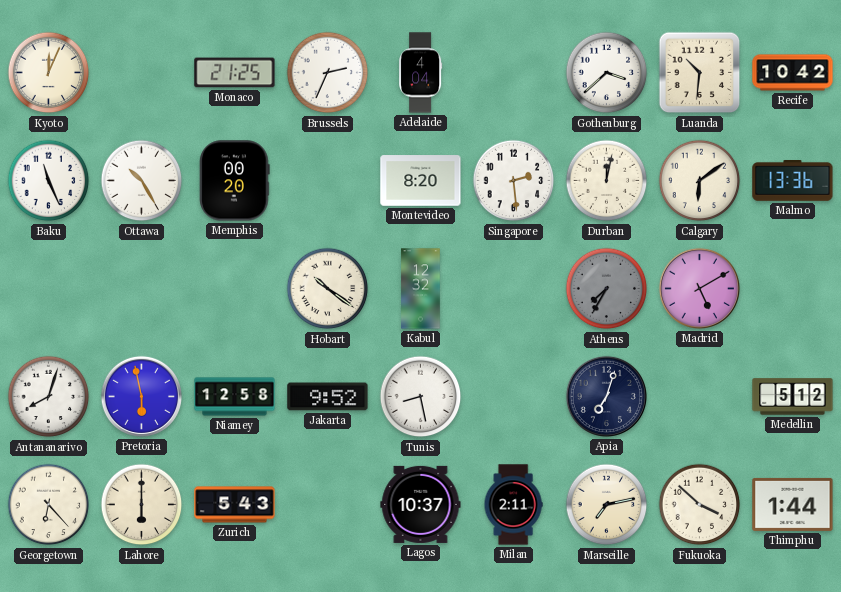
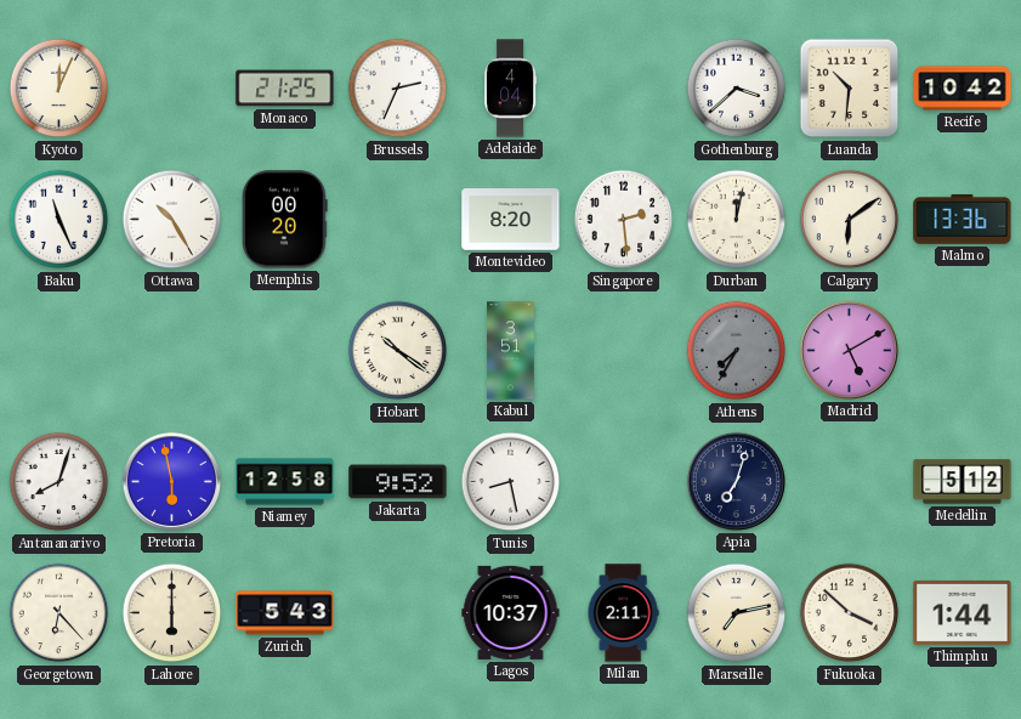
Kabul: 12:32 -> 3:51
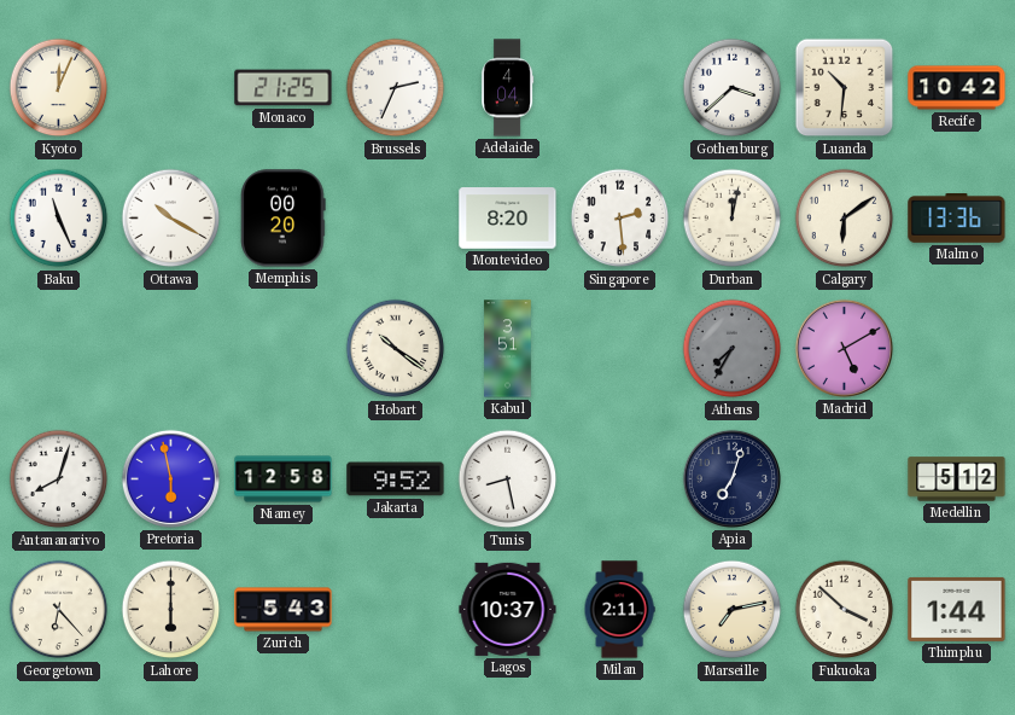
Ottawa: 10:25 -> 10:20
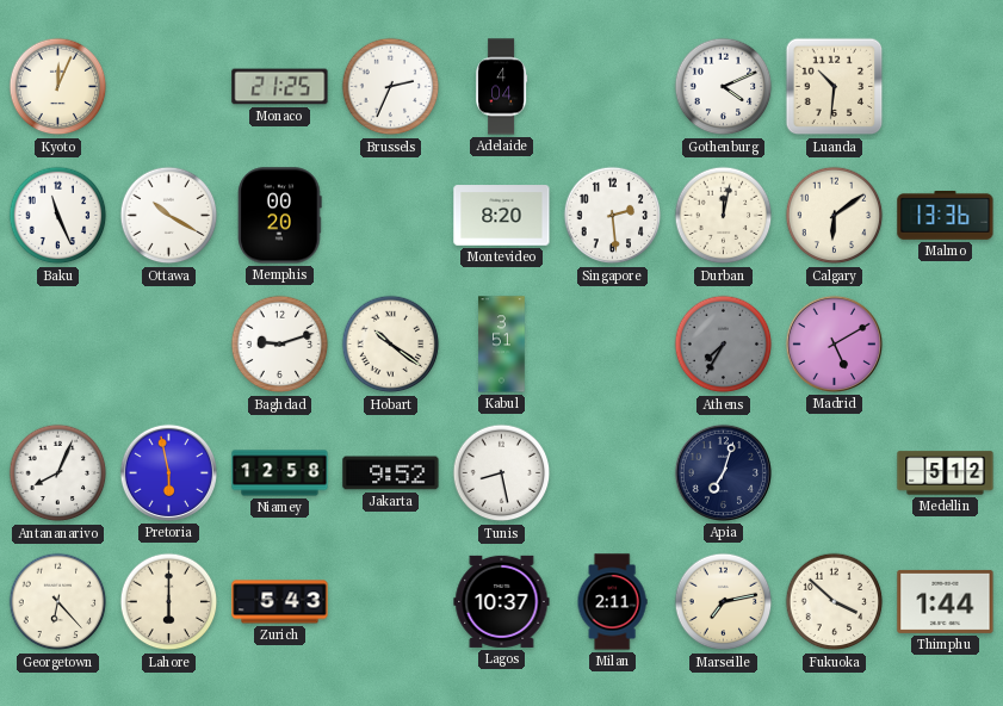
Gothenburg: 3:38 -> 4:11
Recife: 10:42 -> none
Baghdad: none -> 9:12
Antananarivo: 8:03 -> 8:04
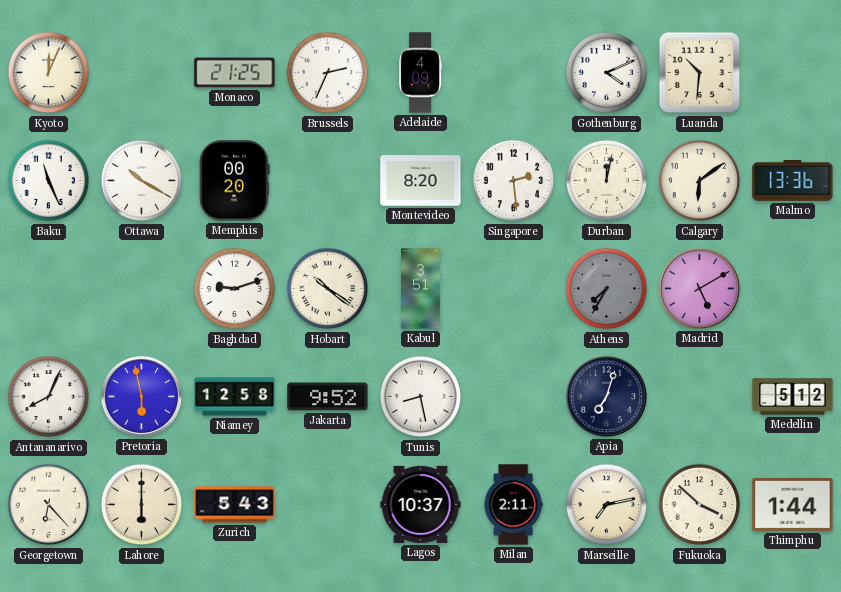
Adelaide: 4:04 -> 4:09
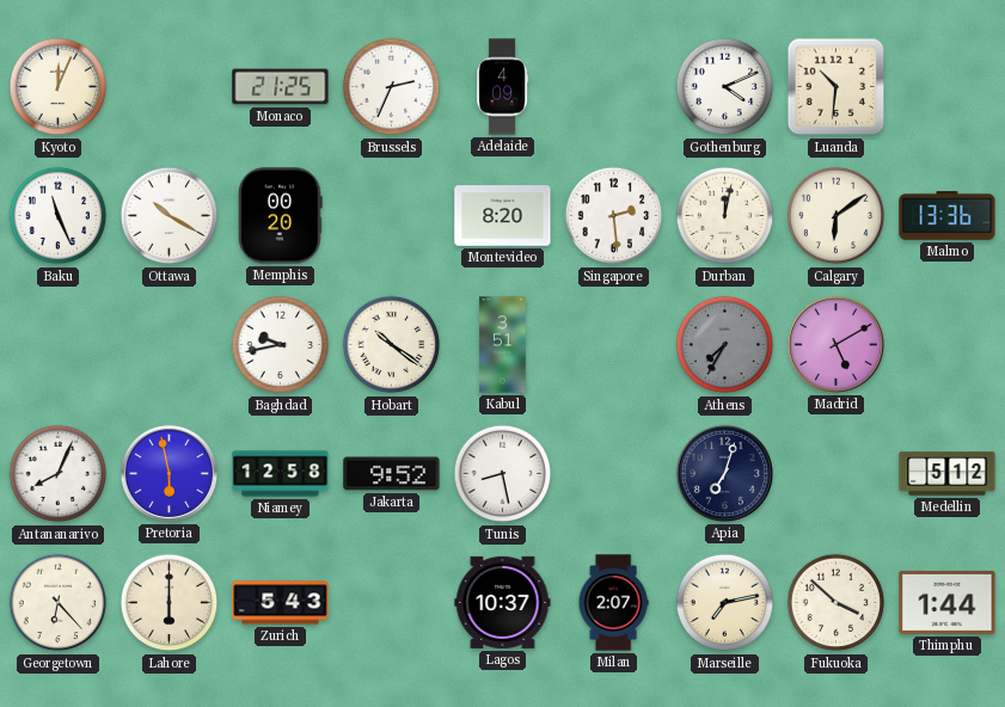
Baghdad: 9:12 -> 9:43
Milan: 2:11 -> 2:07
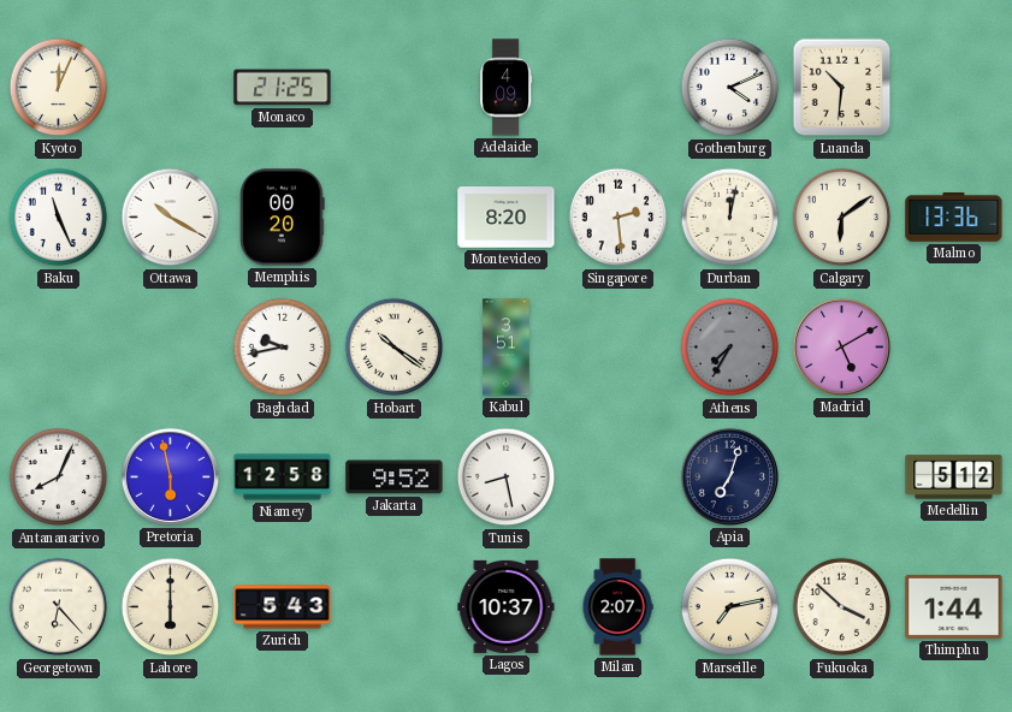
Brussels: 2:34 -> none
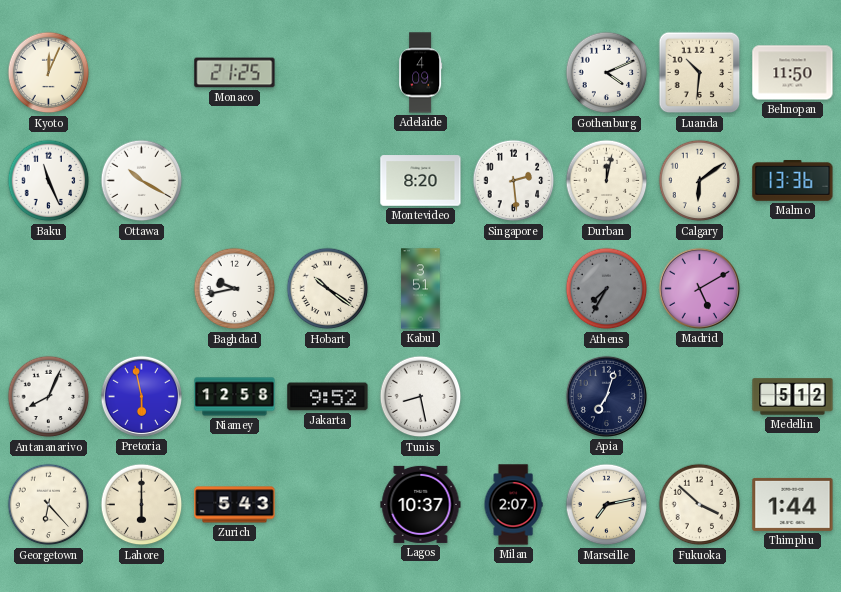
Belmopan: none -> 11:50
Memphis: 00:20 -> none
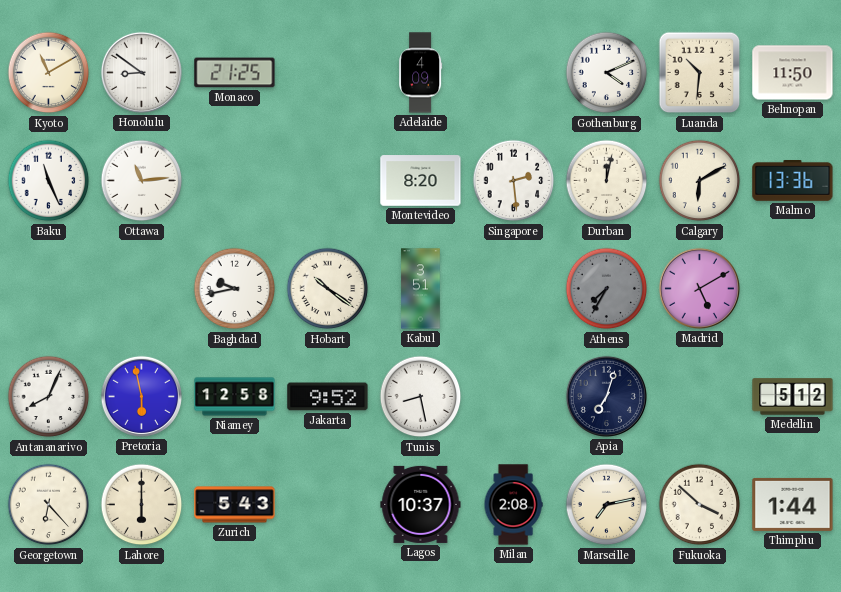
Kyoto: 12:04 -> 11:10
Honolulu: none -> 8:51
Ottawa: 10:20 -> 11:14
Calgary: 6:09 -> 6:10
Milan: 2:07 -> 2:08
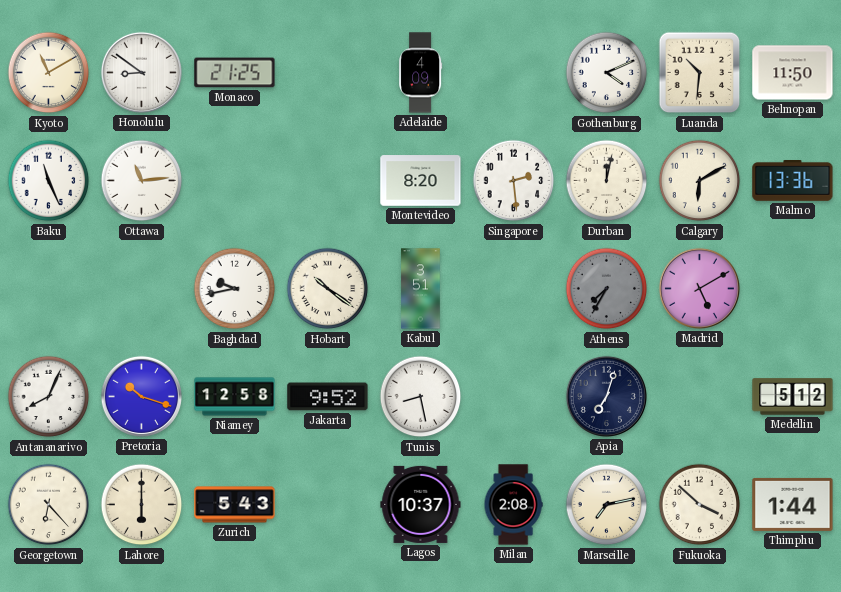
Pretoria: 5:58 -> 10:18
